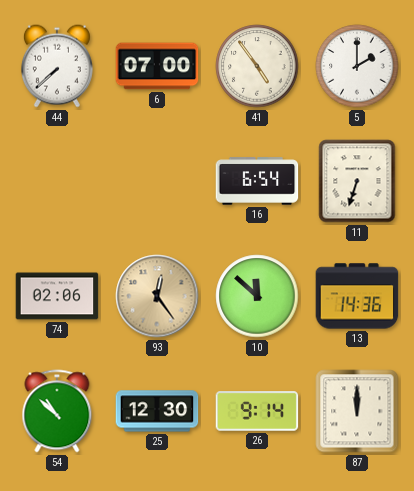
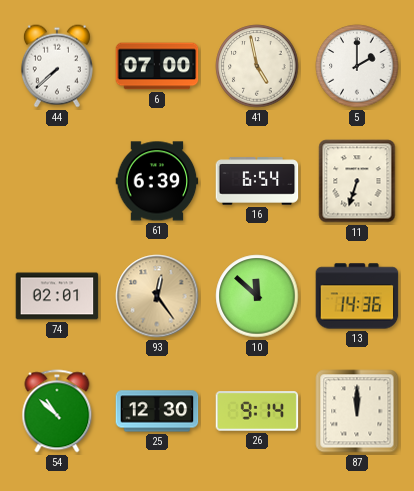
41: 4:54 -> 4:58
61: none -> 6:39
74: 02:06 -> 02:01
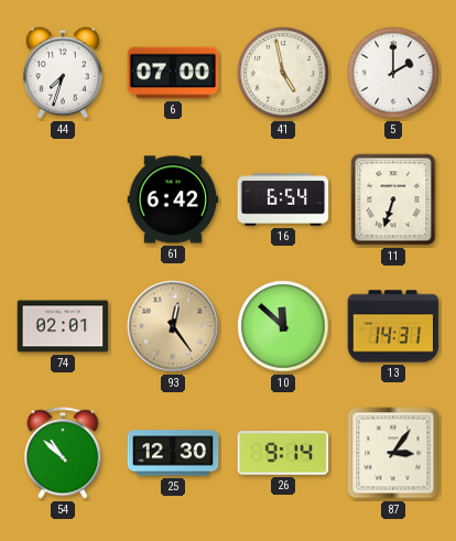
44: 7:38 -> 7:33
61: 6:39 -> 6:42
13: 14:36 -> 14:31
87: 12:00 -> 3:06
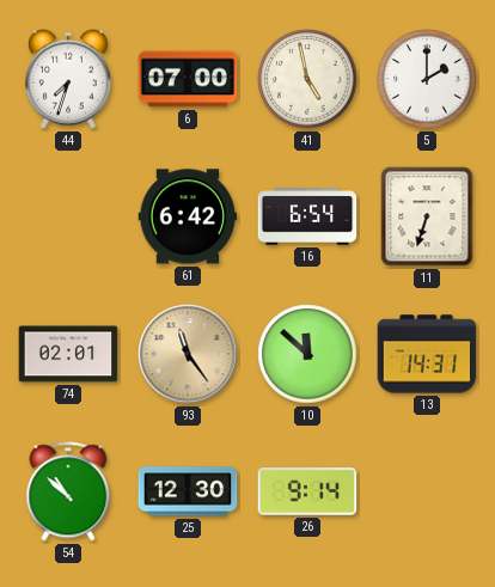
93: 12:24 -> 11:24
87: 3:06 -> none
